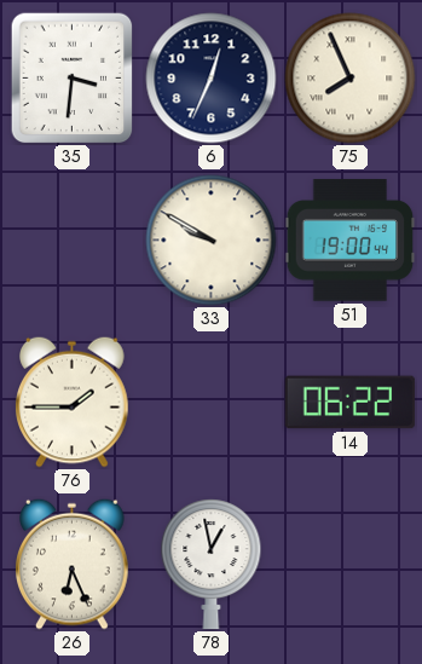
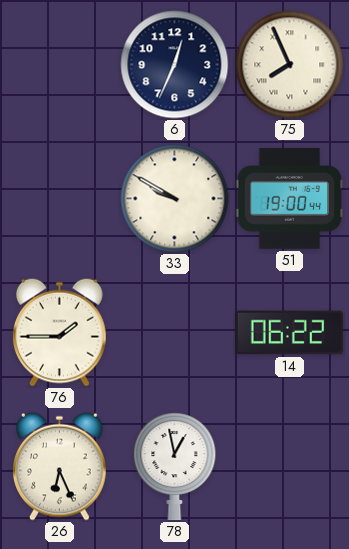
35: 3:31 -> none
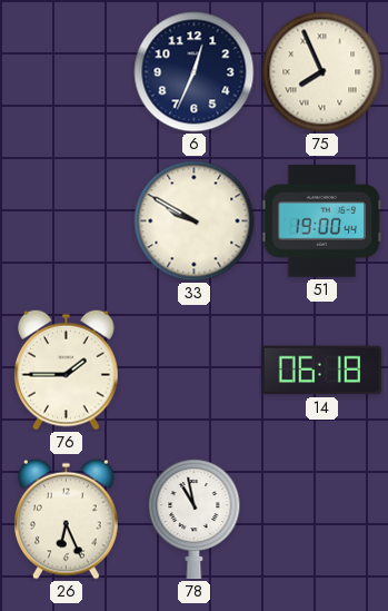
14: 06:22 -> 06:18
78: 12:58 -> 10:58
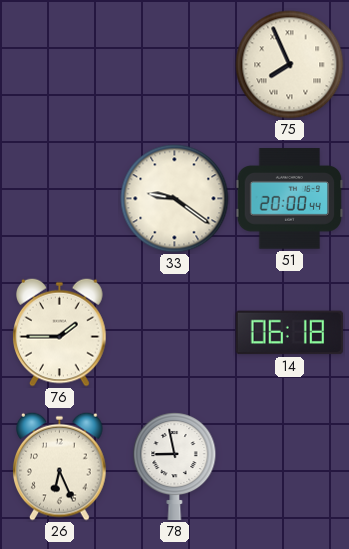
6: 12:34 -> none
33: 9:50 -> 9:21
51: 19:00 -> 20:00
78: 10:58 -> 8:58
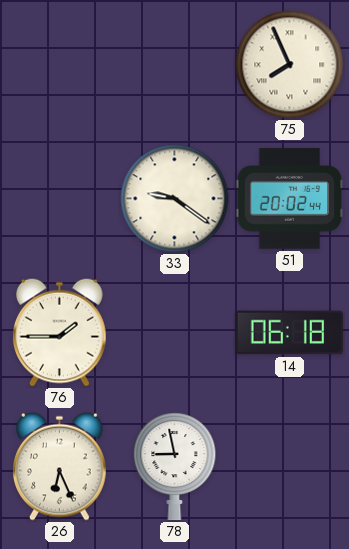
51: 20:00 -> 20:02
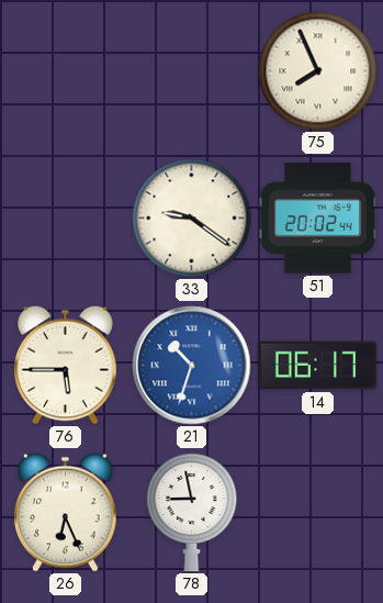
76: 1:45 -> 5:45
21: none -> 10:33
14: 06:18 -> 06:17
